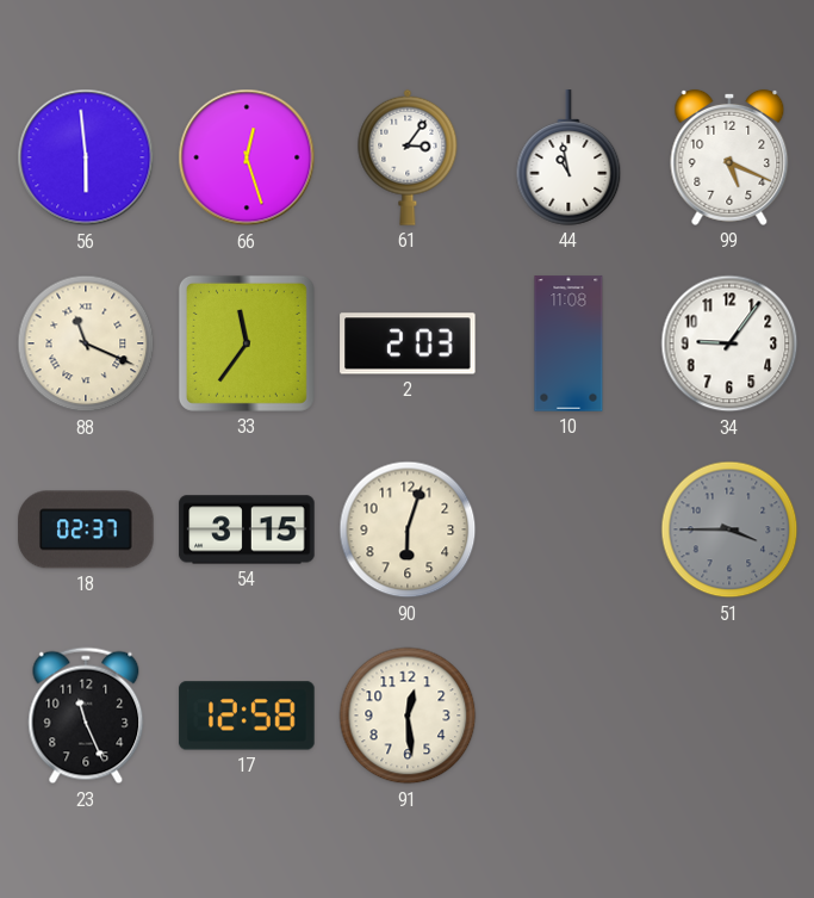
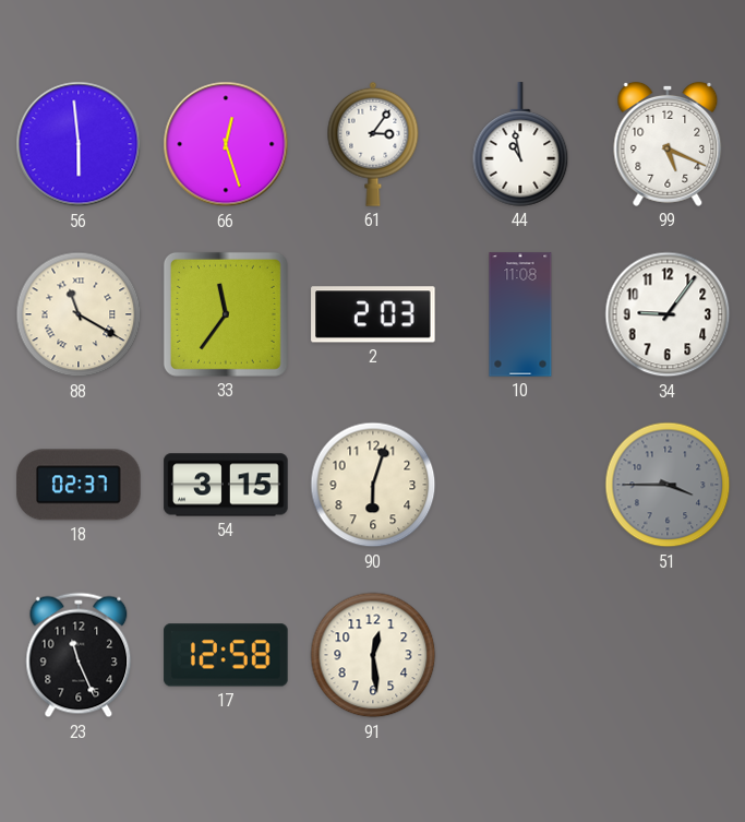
88: 11:19 -> 11:20
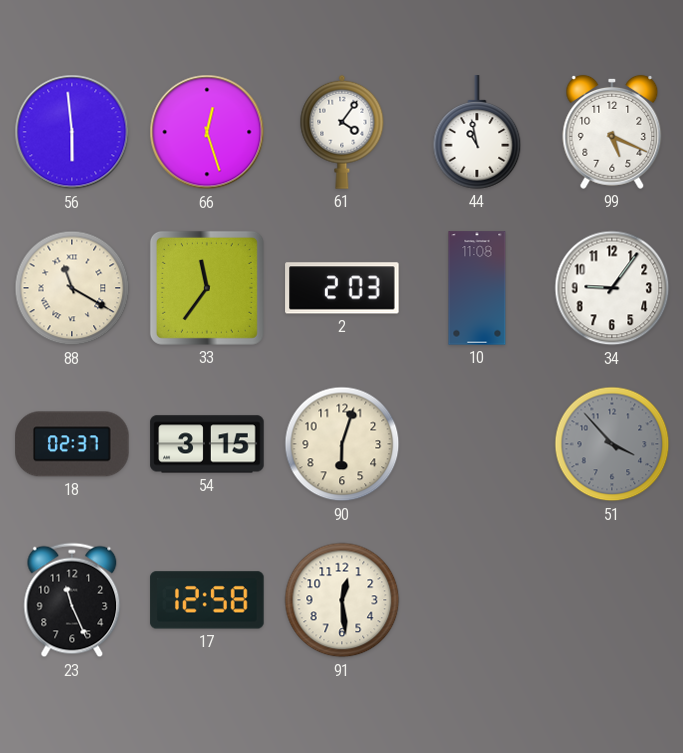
61: 3:06 -> 4:06
51: 3:45 -> 3:53
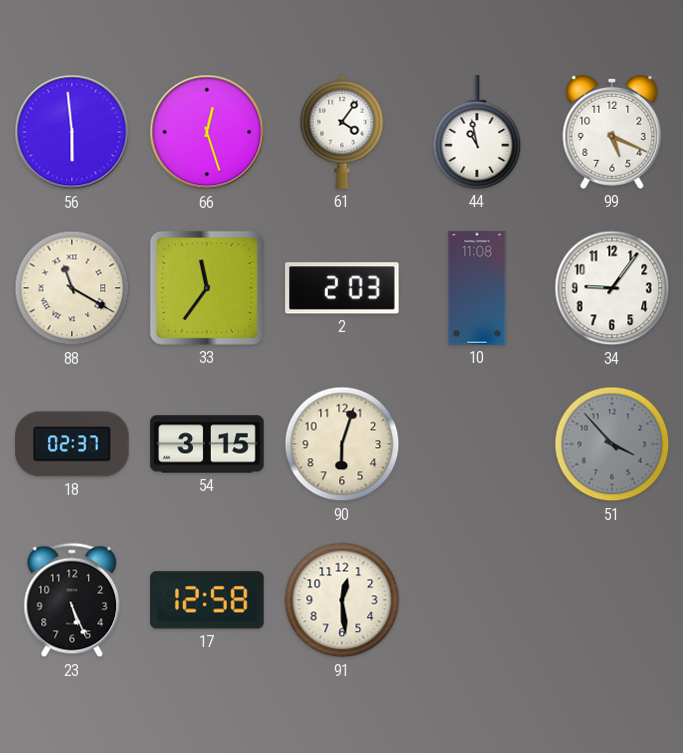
23: 11:26 -> 5:26
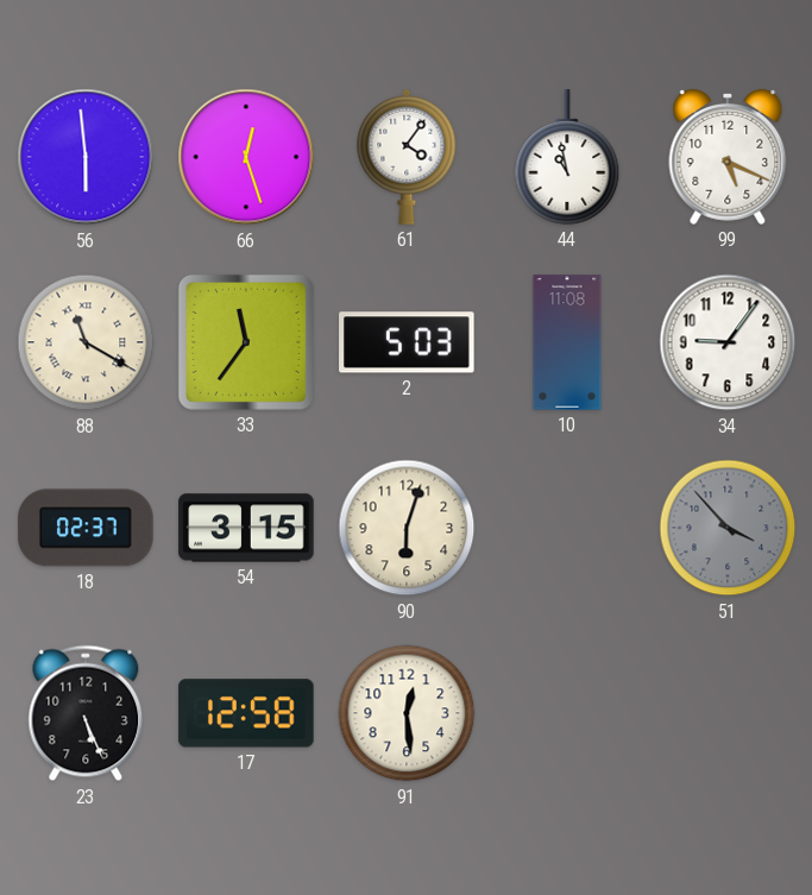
2: 2:03 -> 5:03
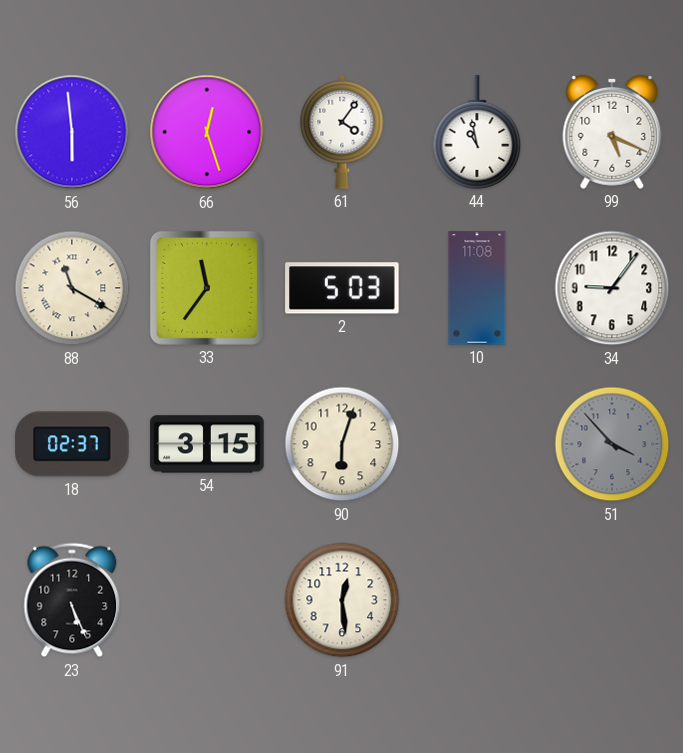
17: 12:58 -> none
